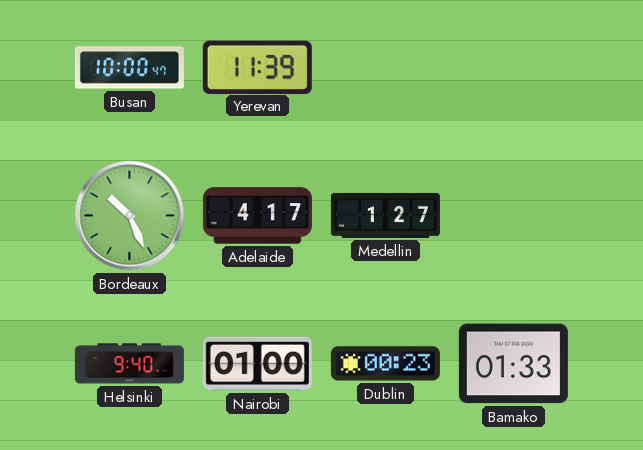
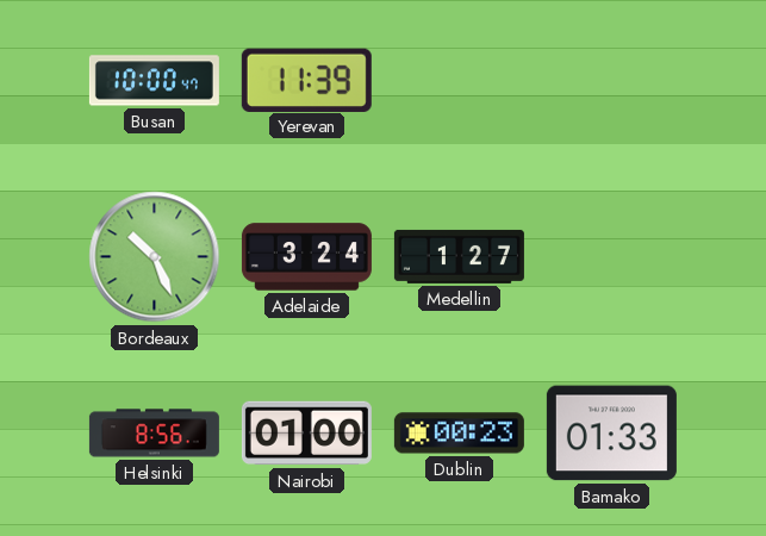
Adelaide: 4:17 -> 3:24
Helsinki: 9:40 -> 8:56
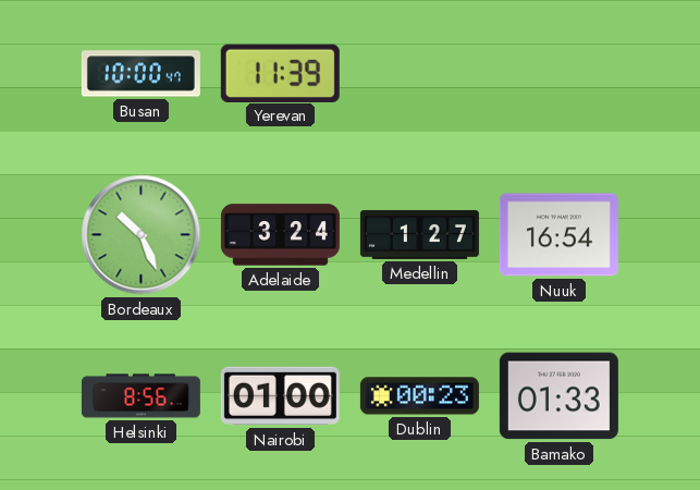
Nuuk: none -> 16:54
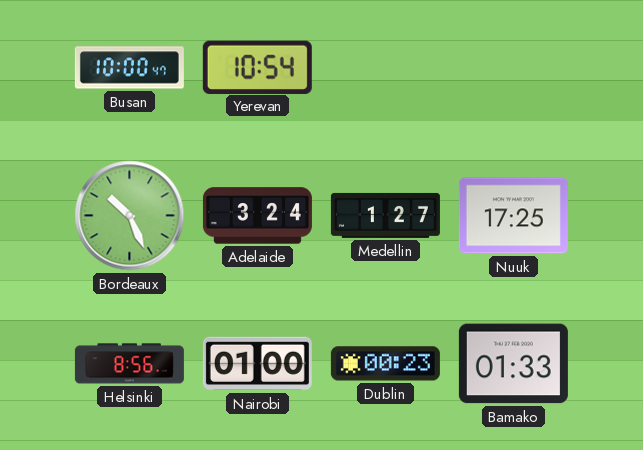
Yerevan: 11:39 -> 10:54
Nuuk: 16:54 -> 17:25
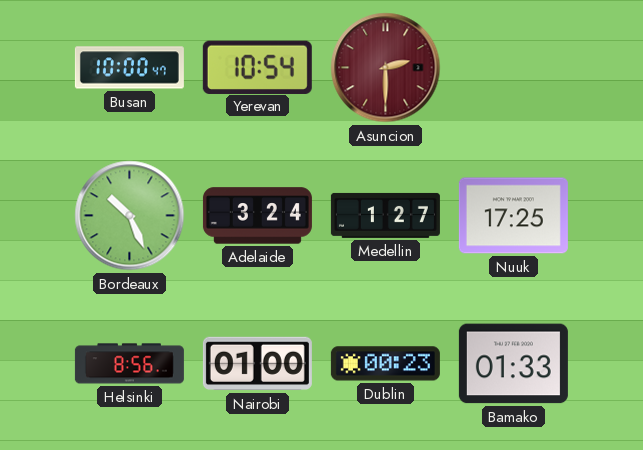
Asuncion: none -> 2:30
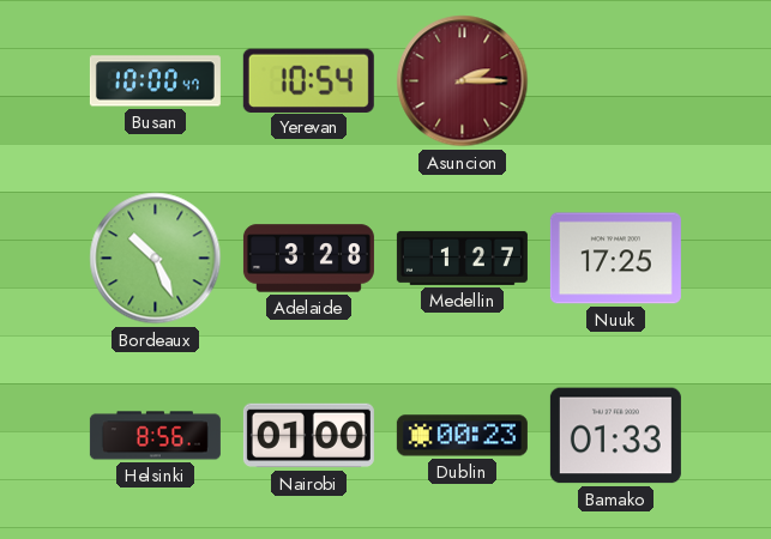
Asuncion: 2:30 -> 2:15
Adelaide: 3:24 -> 3:28
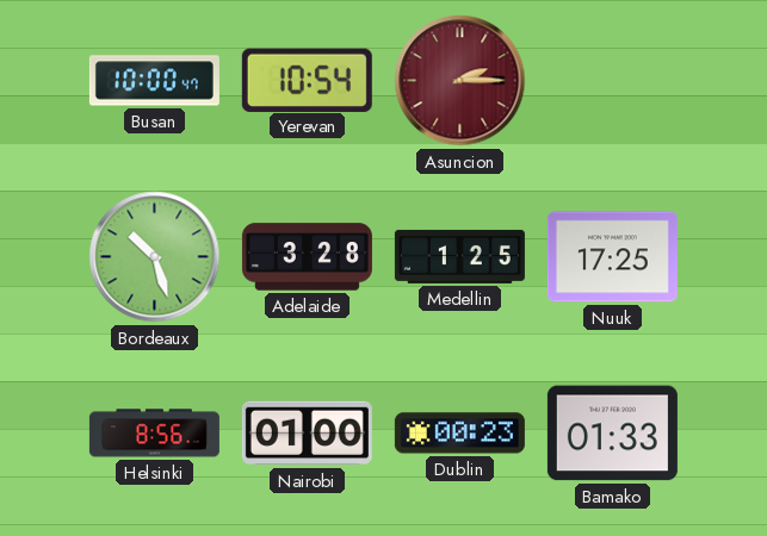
Bordeaux: 10:26 -> 10:27
Medellin: 1:27 -> 1:25
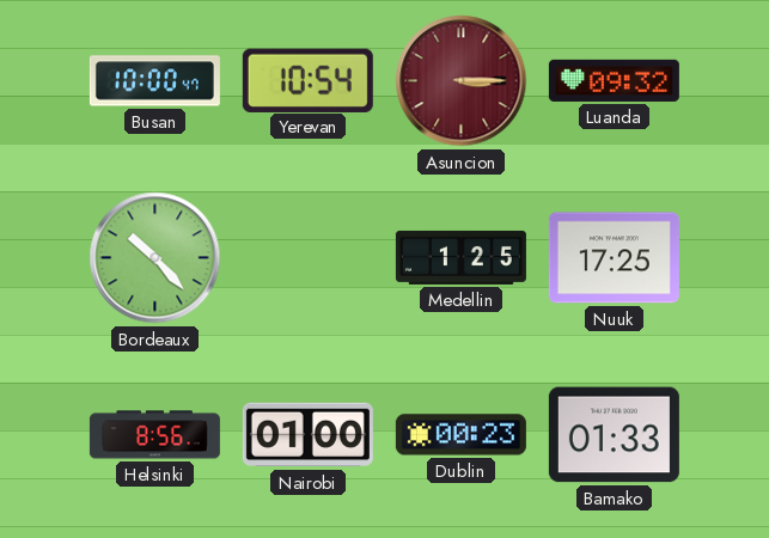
Asuncion: 2:15 -> 3:15
Luanda: none -> 09:32
Bordeaux: 10:27 -> 10:23
Adelaide: 3:28 -> none
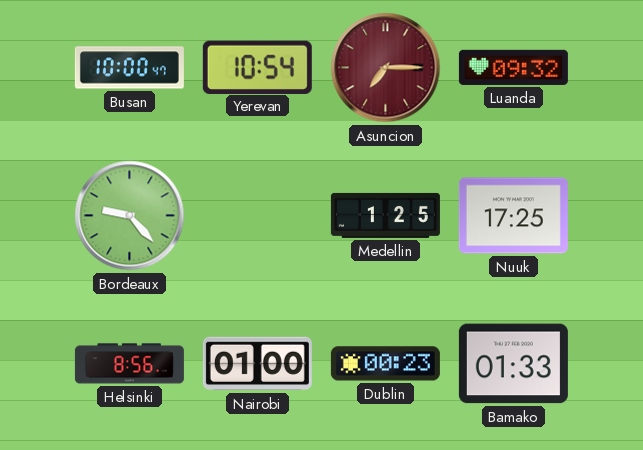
Asuncion: 3:15 -> 7:15
Bordeaux: 10:23 -> 9:23
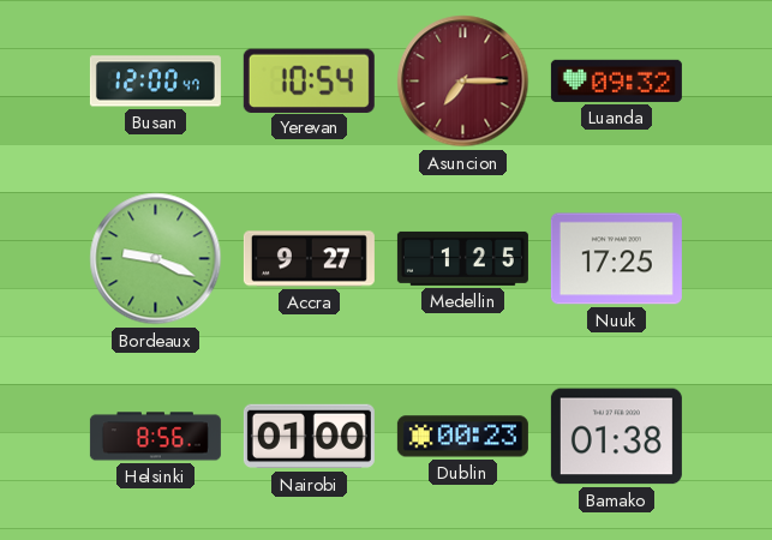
Busan: 10:00 -> 12:00
Bordeaux: 9:23 -> 9:19
Accra: none -> 9:27
Bamako: 01:33 -> 01:38
